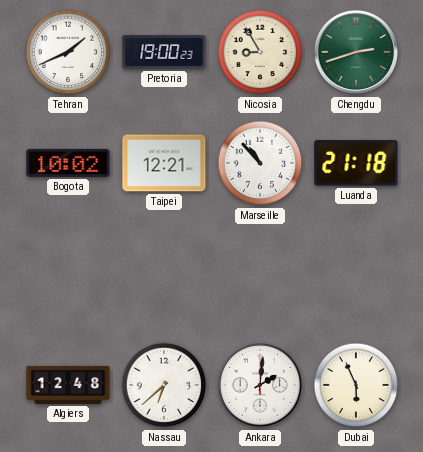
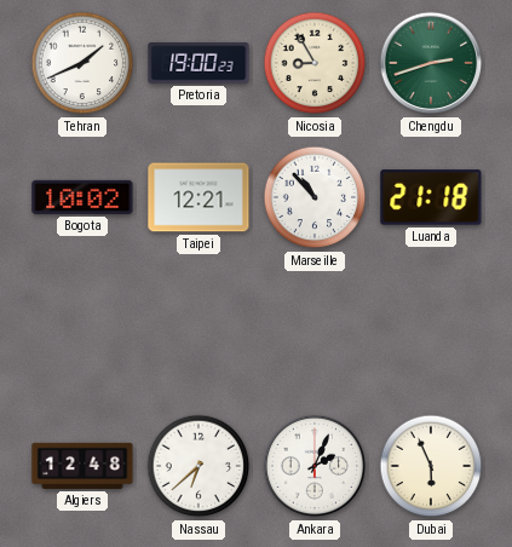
Ankara: 2:01 -> 2:04
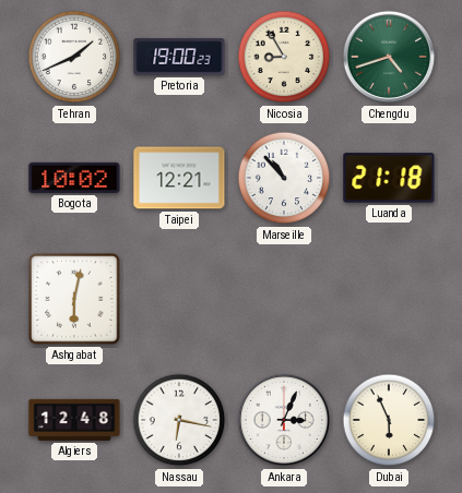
Chengdu: 2:42 -> 4:42
Ashgabat: none -> 6:02
Nassau: 6:38 -> 6:17
Ankara: 2:04 -> 3:04
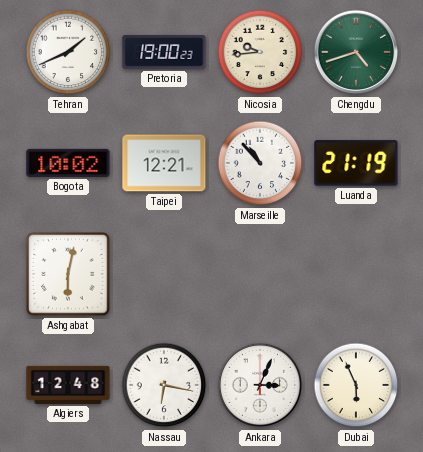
Nicosia: 8:55 -> 9:44
Luanda: 21:18 -> 21:19
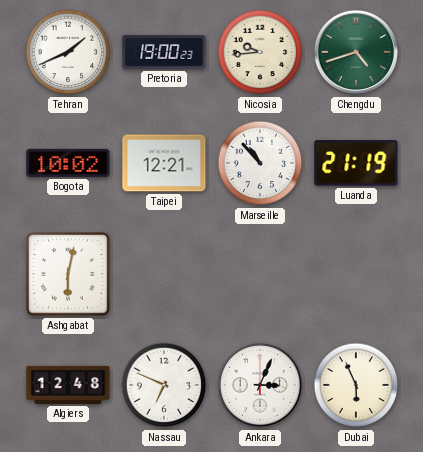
Nassau: 6:17 -> 6:49
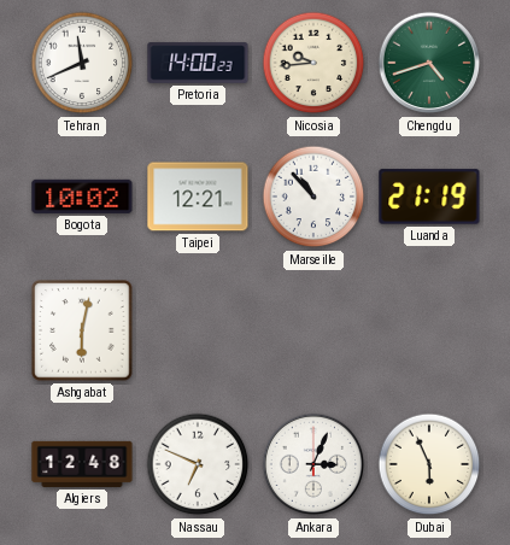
Tehran: 1:41 -> 11:41
Pretoria: 19:00 -> 14:00
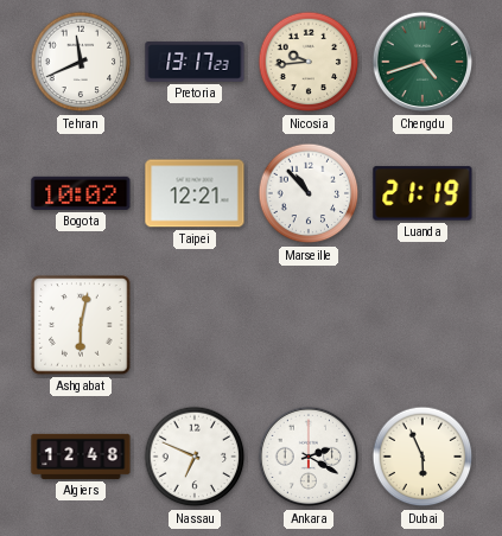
Pretoria: 14:00 -> 13:17
Ankara: 3:04 -> 2:20
